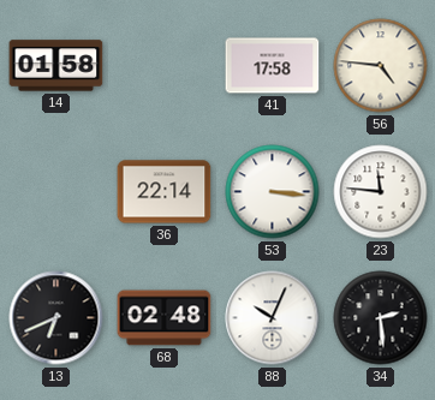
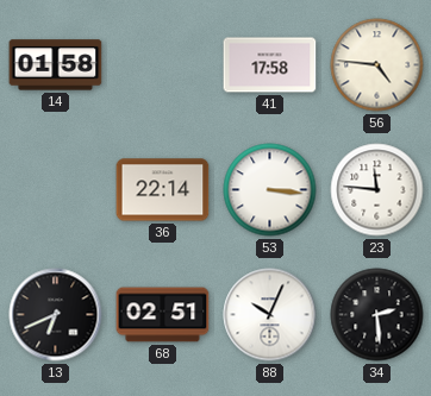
68: 02:48 -> 02:51
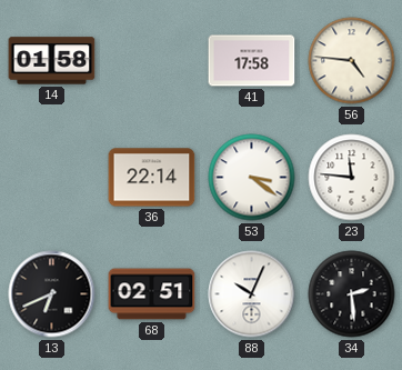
53: 3:16 -> 3:21
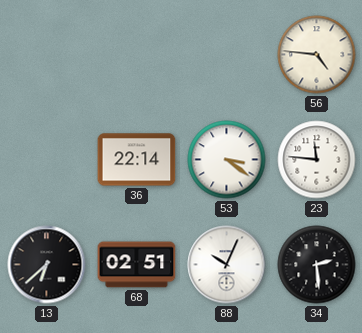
14: 01:58 -> none
41: 17:58 -> none
13: 6:41 -> 6:38
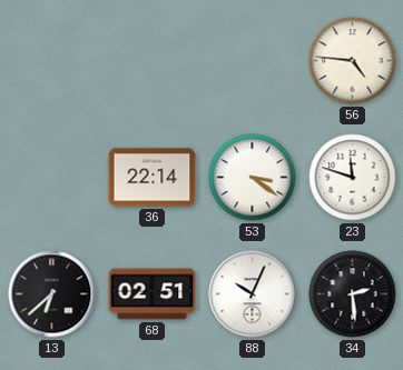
23: 11:46 -> 11:48
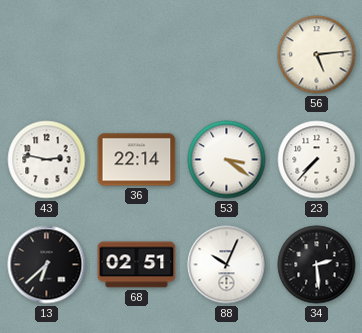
56: 4:46 -> 5:14
43: none -> 2:47
23: 11:48 -> 7:37
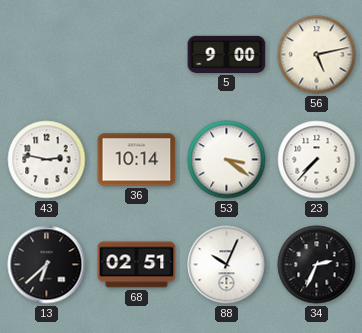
5: none -> 9:00
56: 5:14 -> 5:13
36: 22:14 -> 10:14
34: 2:29 -> 2:34
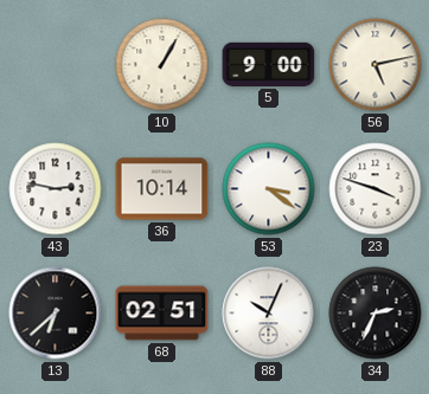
10: none -> 1:05
23: 7:37 -> 3:48
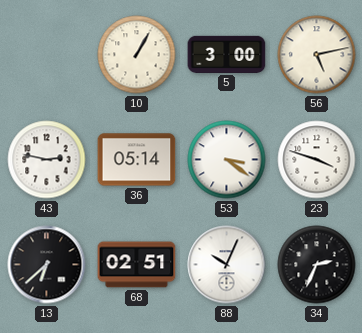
5: 9:00 -> 3:00
36: 10:14 -> 05:14
